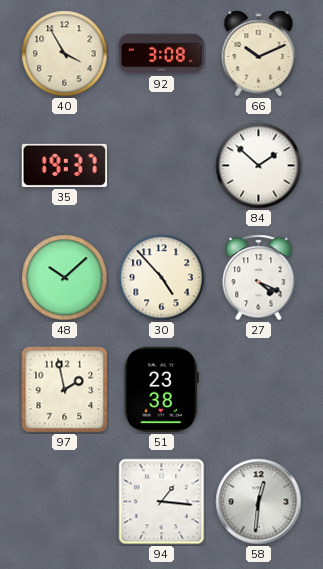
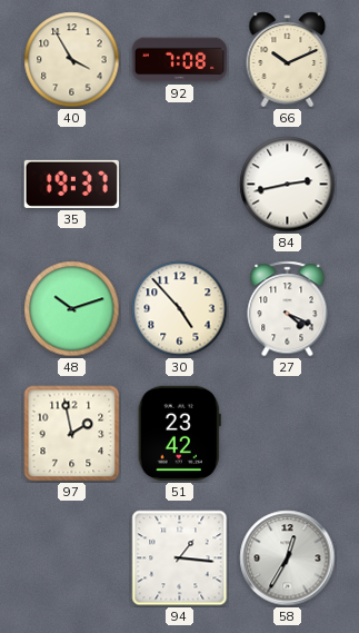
92: 3:08 -> 7:08
84: 1:52 -> 2:43
48: 10:08 -> 10:12
51: 23:38 -> 23:42
58: 12:31 -> 12:35
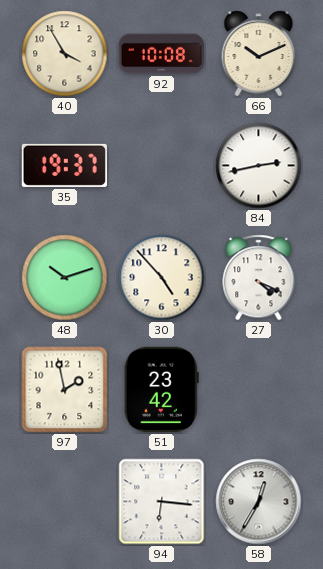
92: 7:08 -> 10:08
94: 1:16 -> 6:16
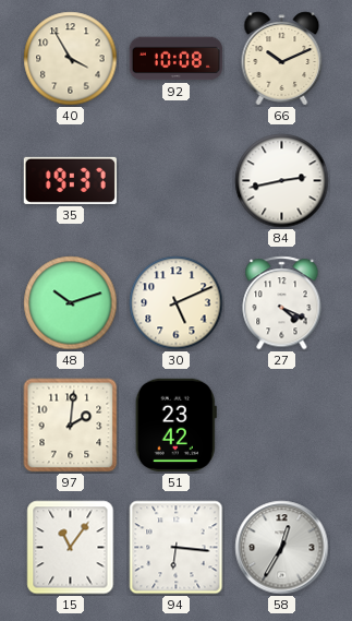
30: 4:53 -> 5:11
97: 1:58 -> 2:01
15: none -> 11:06
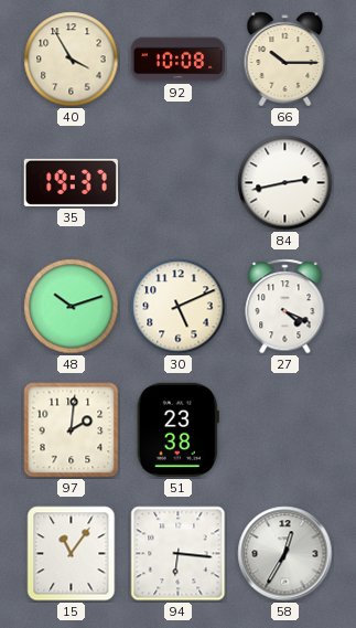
66: 10:11 -> 10:15
51: 23:42 -> 23:38
